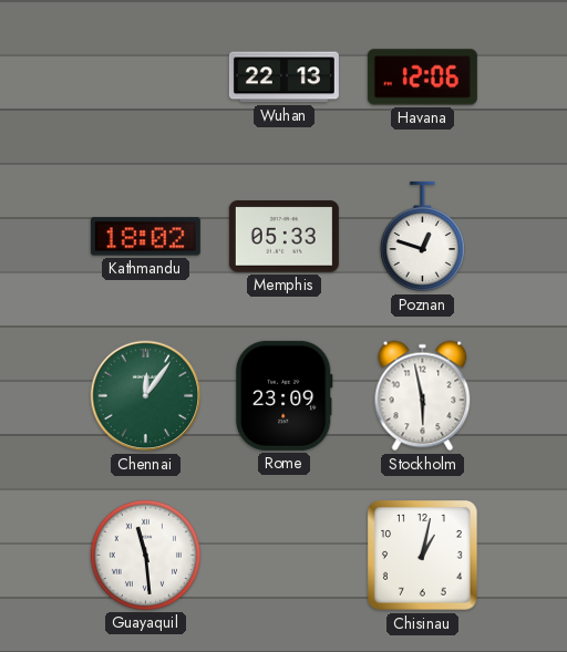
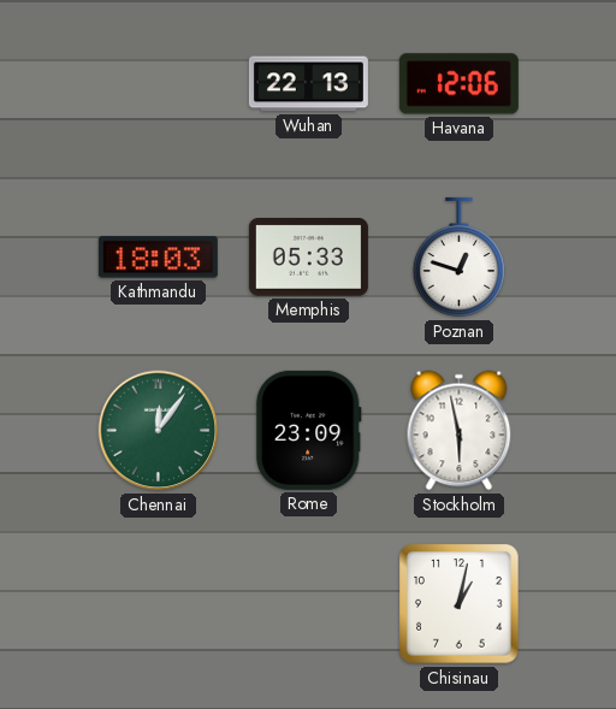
Kathmandu: 18:02 -> 18:03
Guayaquil: 11:29 -> none
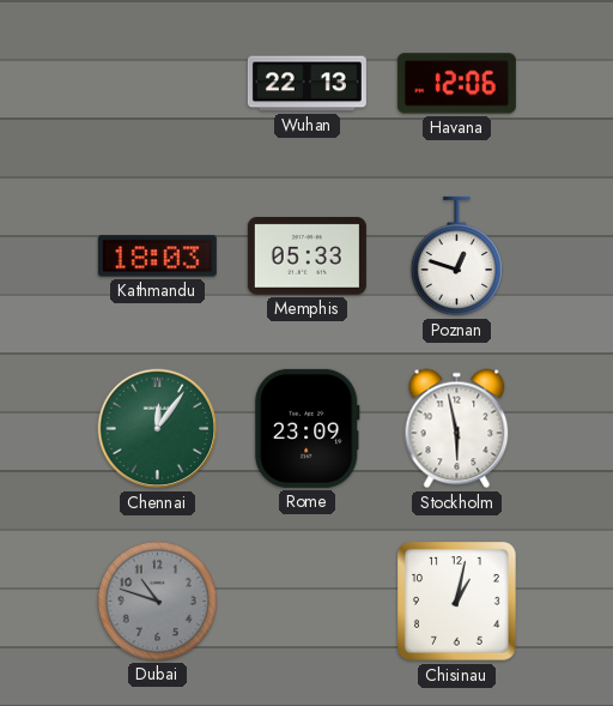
Dubai: none -> 10:48
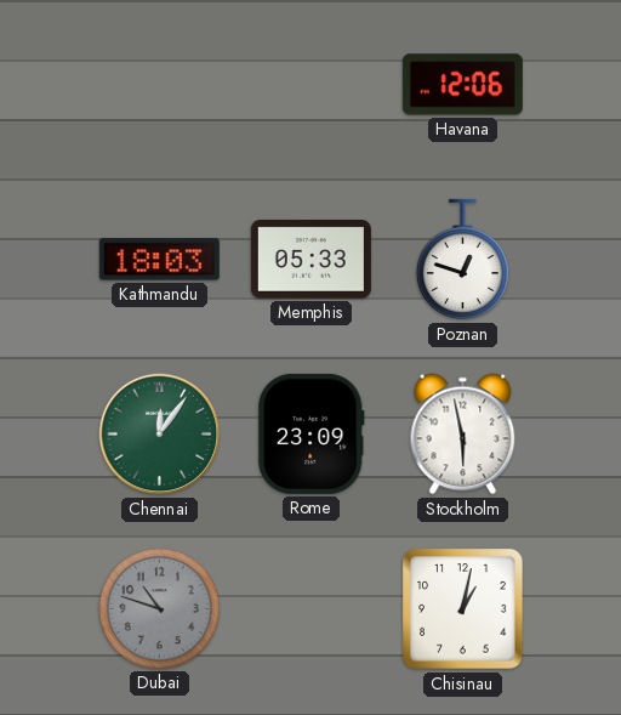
Wuhan: 22:13 -> none
